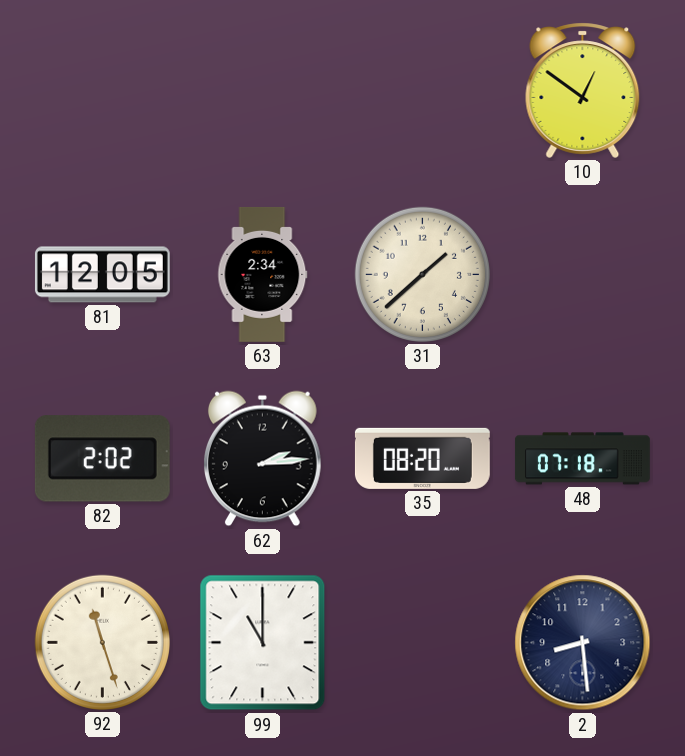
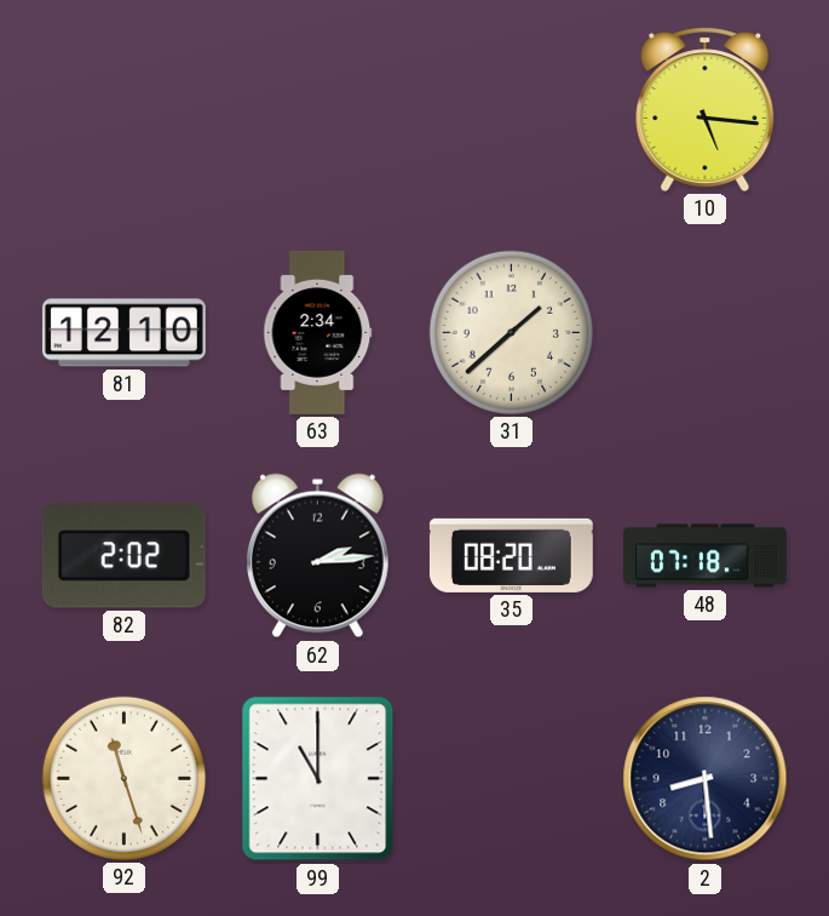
10: 12:51 -> 5:16
81: 12:05 -> 12:10
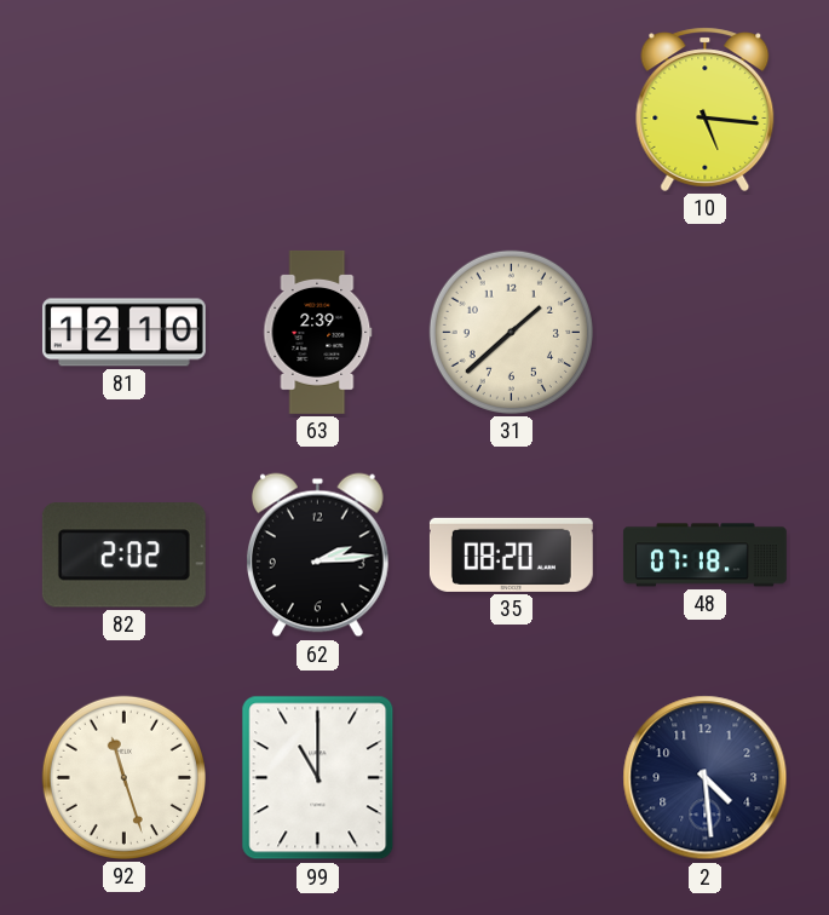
63: 2:34 -> 2:39
2: 8:29 -> 4:29
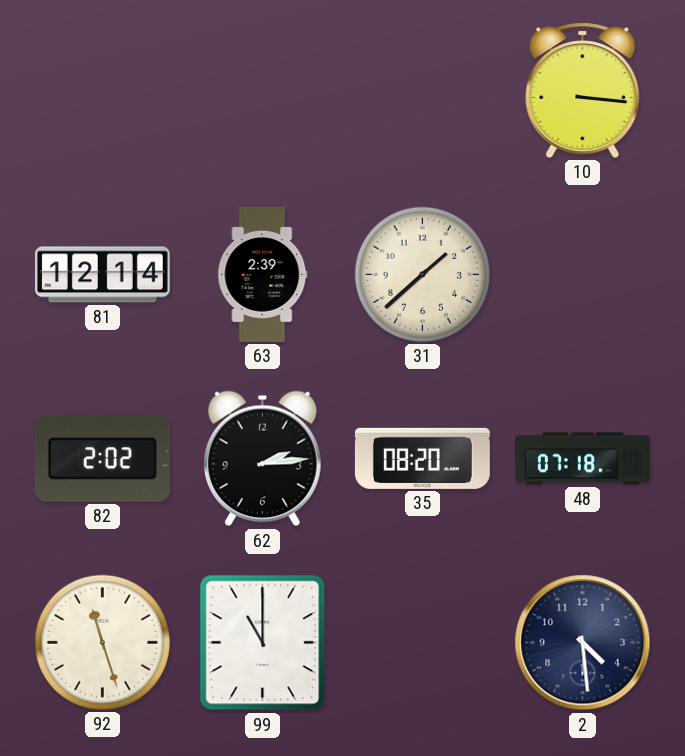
10: 5:16 -> 3:16
81: 12:10 -> 12:14
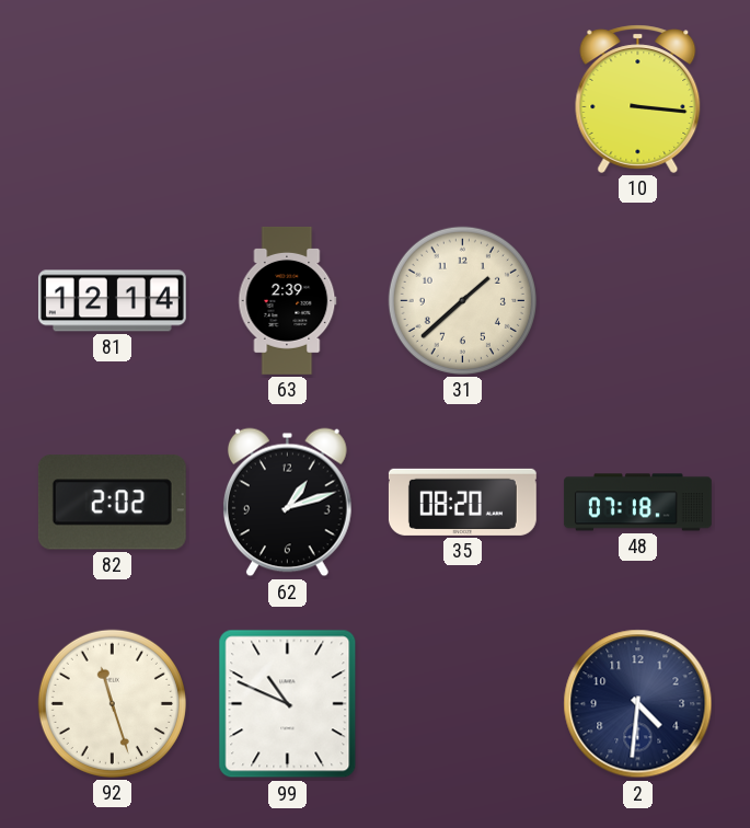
62: 2:14 -> 1:12
99: 11:00 -> 10:49
2: 4:29 -> 4:31
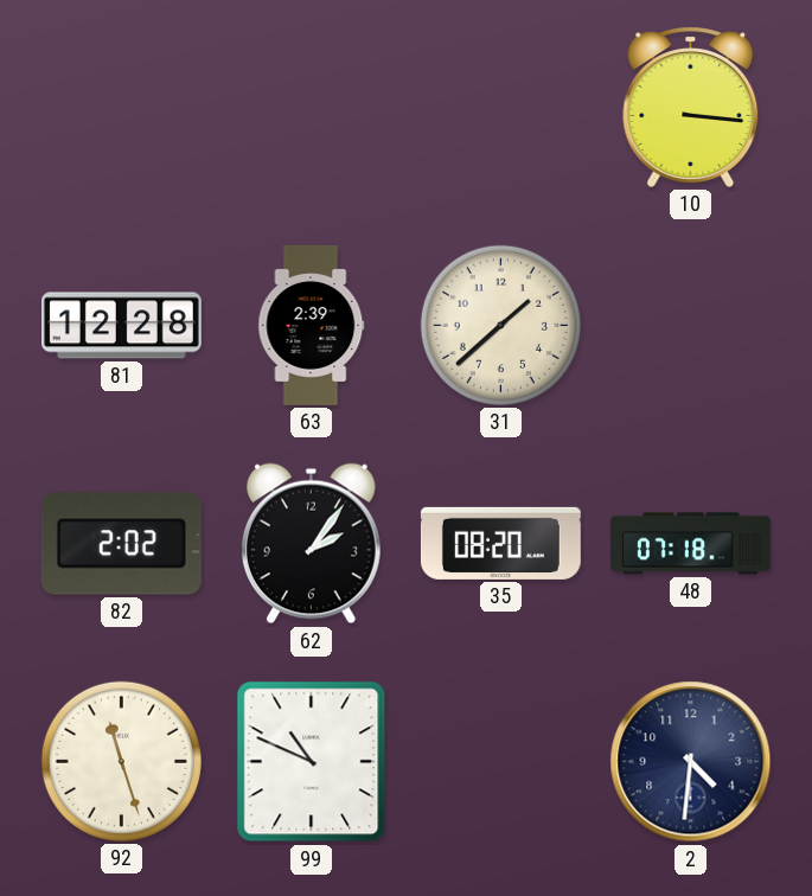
81: 12:14 -> 12:28
62: 1:12 -> 2:06
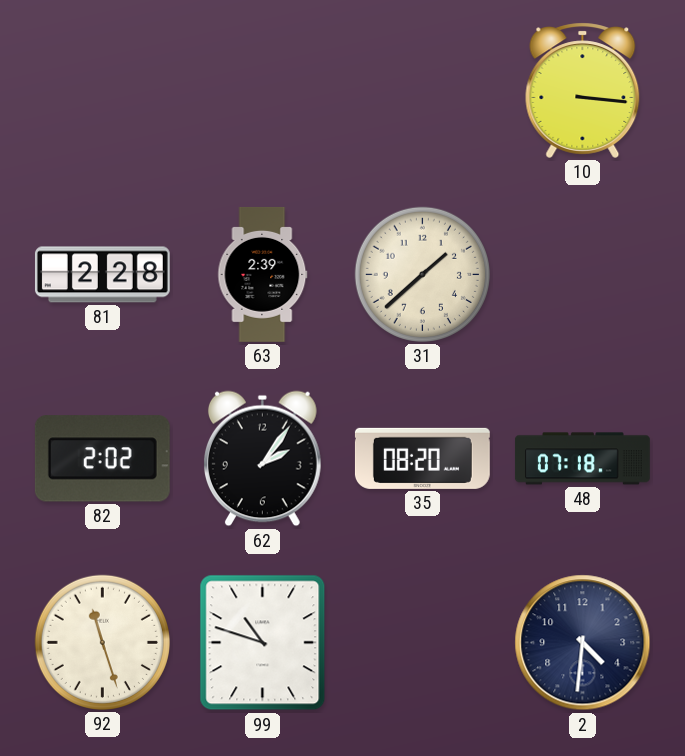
81: 12:28 -> 2:28
99: 10:49 -> 10:48
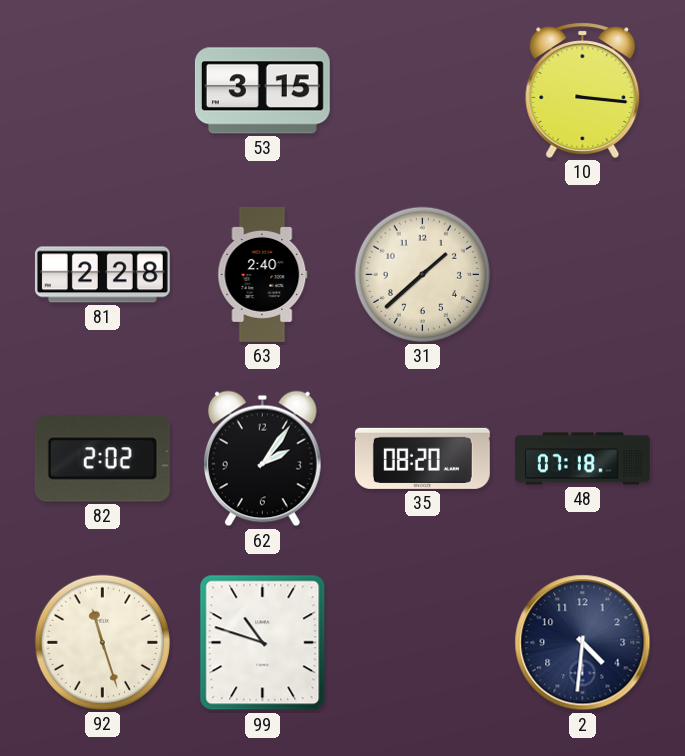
53: none -> 3:15
63: 2:39 -> 2:40
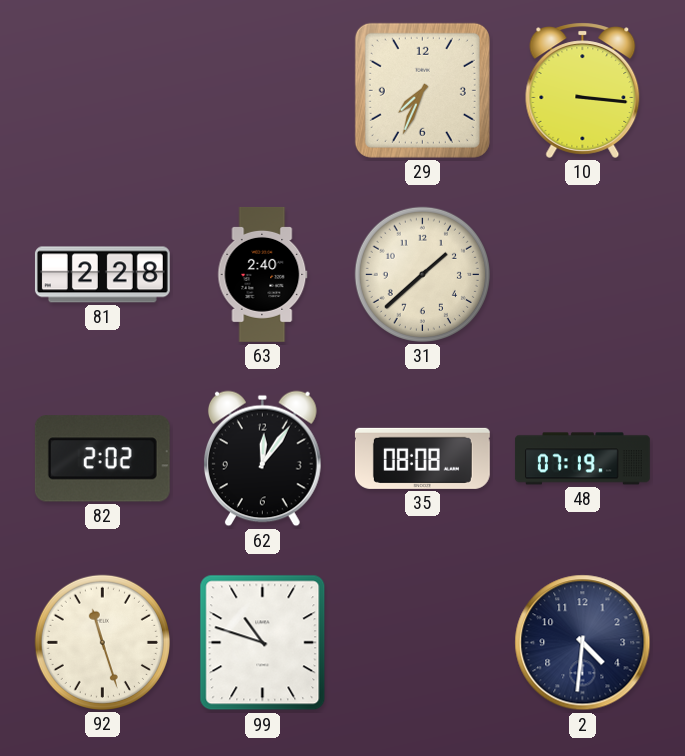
53: 3:15 -> none
29: none -> 7:34
62: 2:06 -> 12:06
35: 08:20 -> 08:08
48: 07:18 -> 07:19
